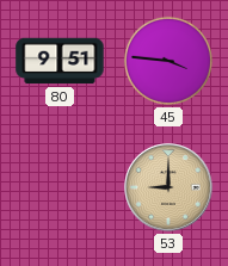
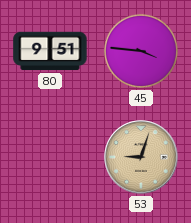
53: 9:00 -> 9:03
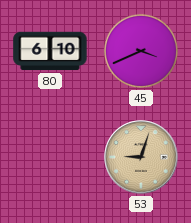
80: 9:51 -> 6:10
45: 3:46 -> 3:41
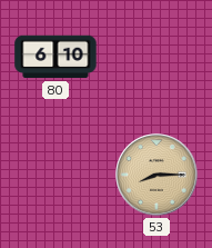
45: 3:41 -> none
53: 9:03 -> 8:15
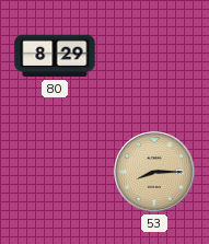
80: 6:10 -> 8:29
